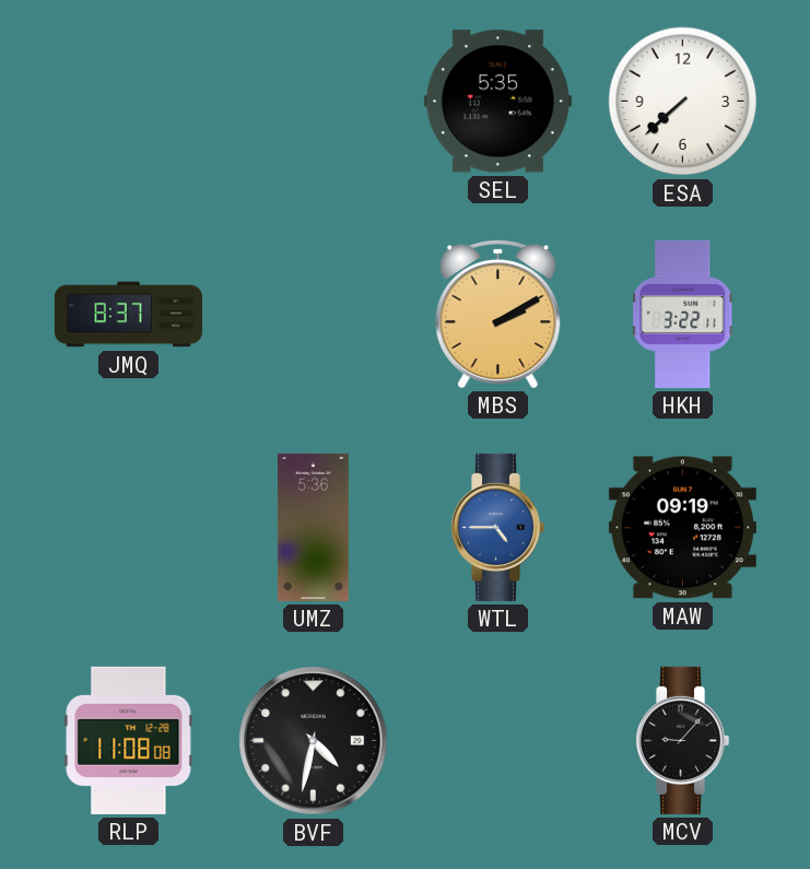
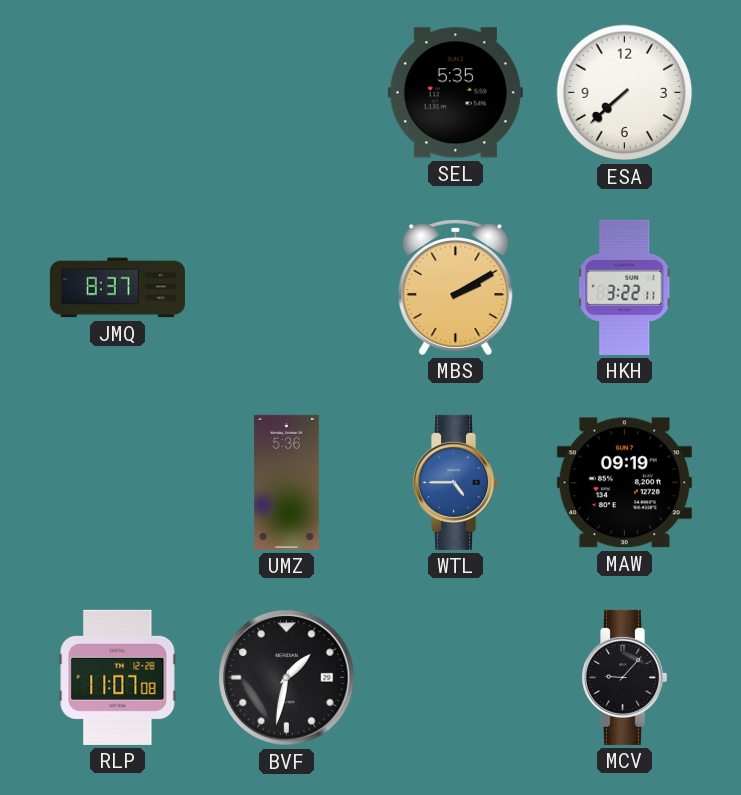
RLP: 11:08 -> 11:07
BVF: 4:32 -> 1:32
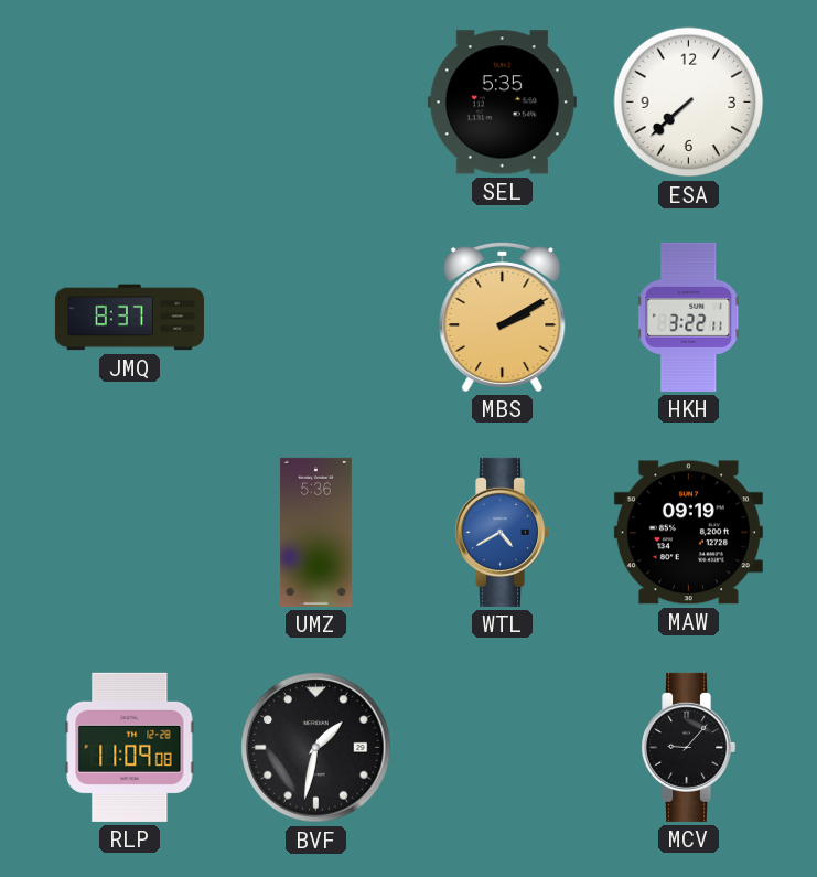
WTL: 4:45 -> 4:40
RLP: 11:07 -> 11:09
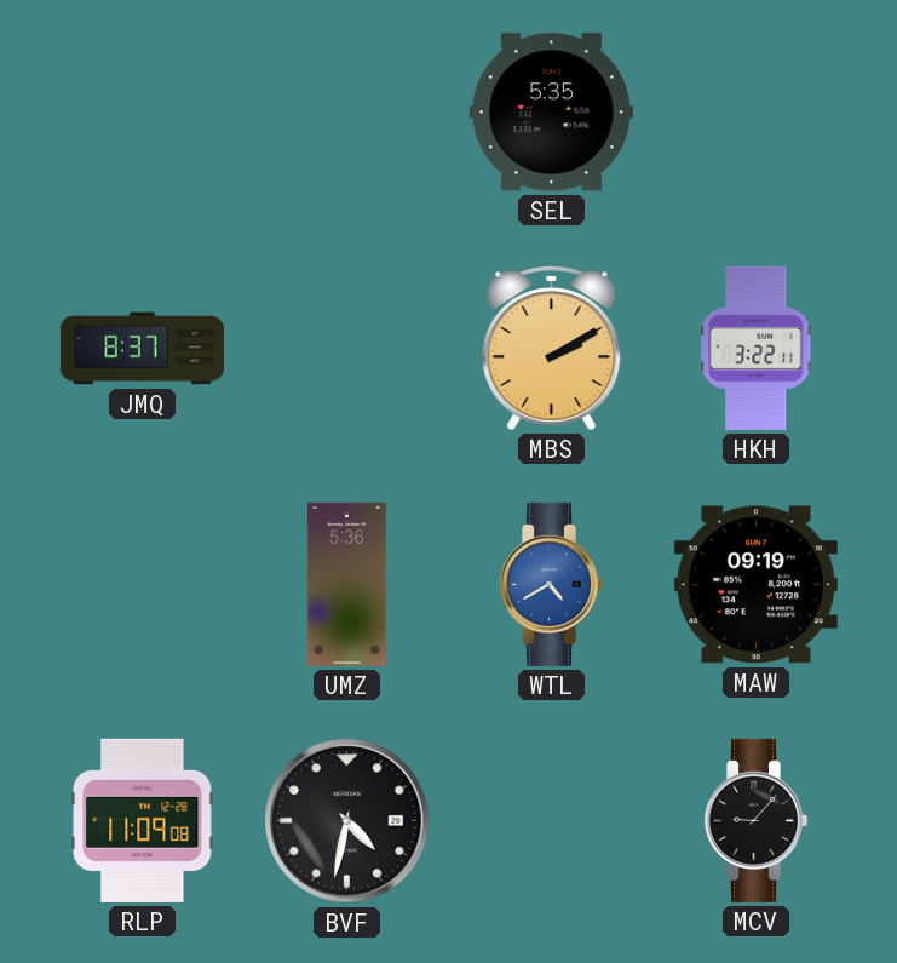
ESA: 7:38 -> none
BVF: 1:32 -> 4:32
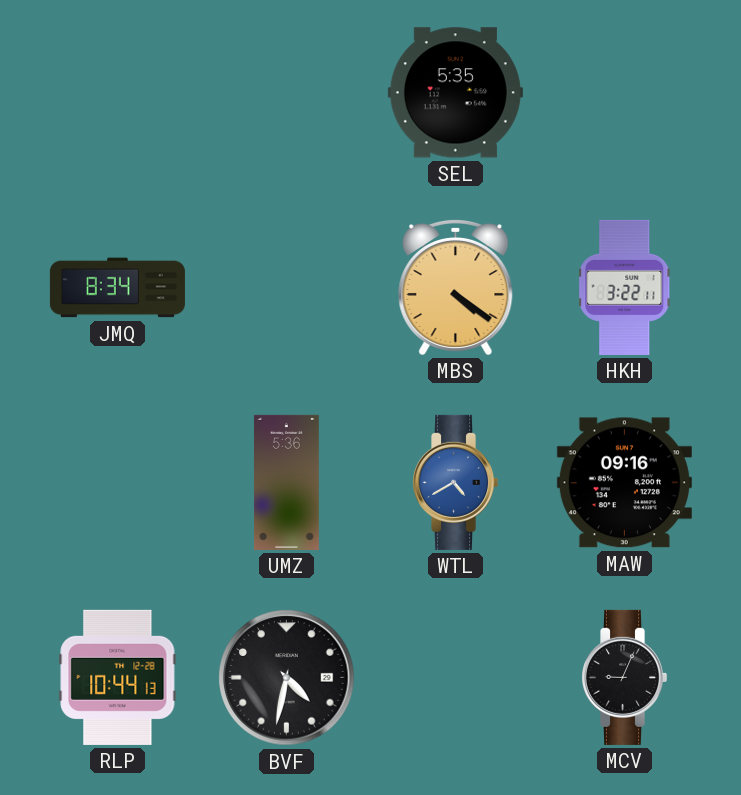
JMQ: 8:37 -> 8:34
MBS: 2:10 -> 4:21
MAW: 09:19 -> 09:16
RLP: 11:09 -> 10:44
MCV: 9:07 -> 9:04
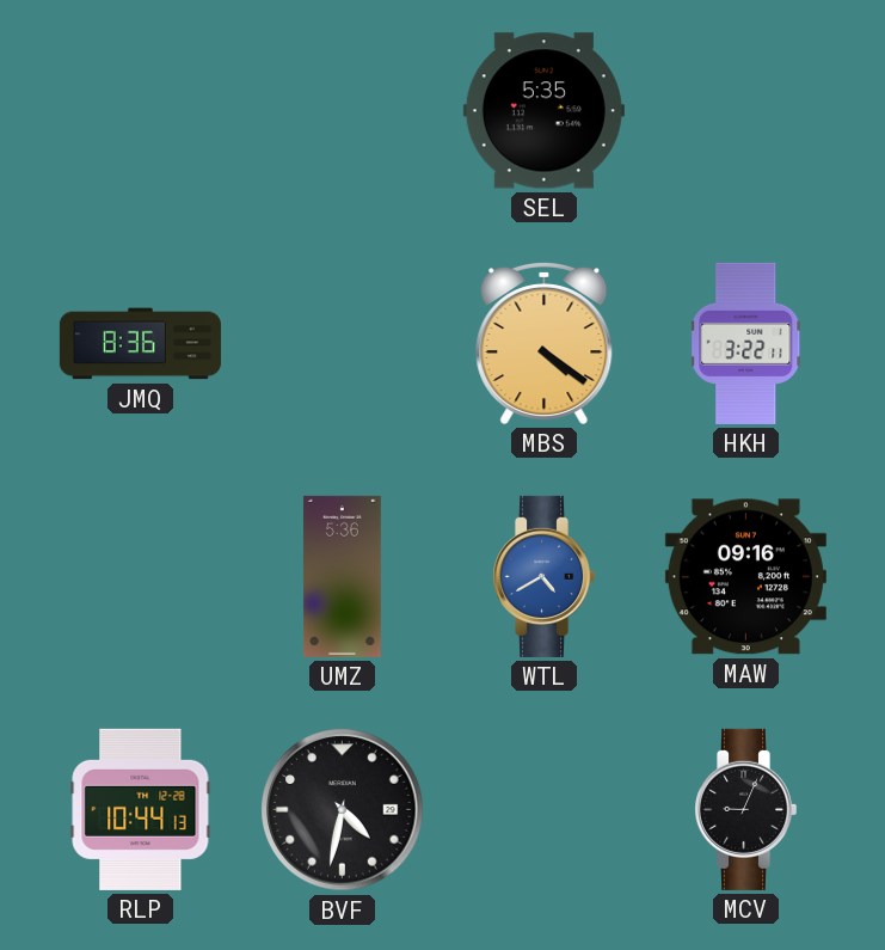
JMQ: 8:34 -> 8:36
